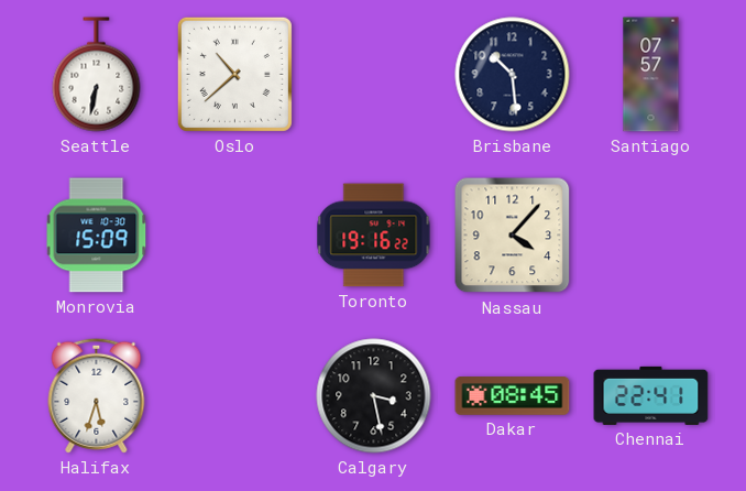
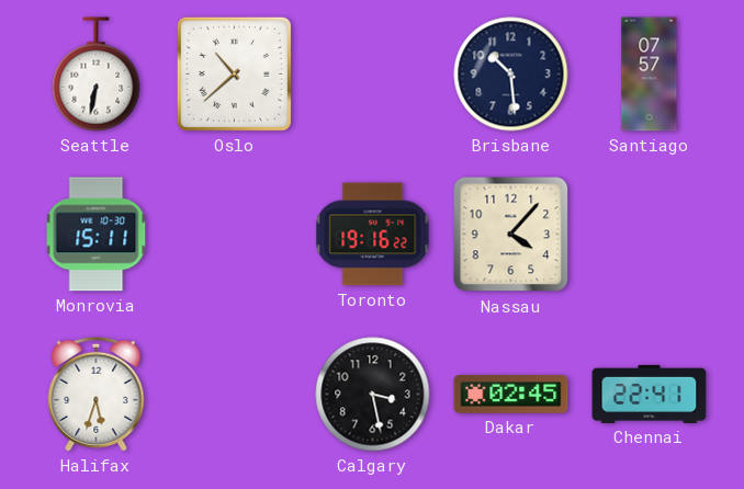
Monrovia: 15:09 -> 15:11
Dakar: 08:45 -> 02:45
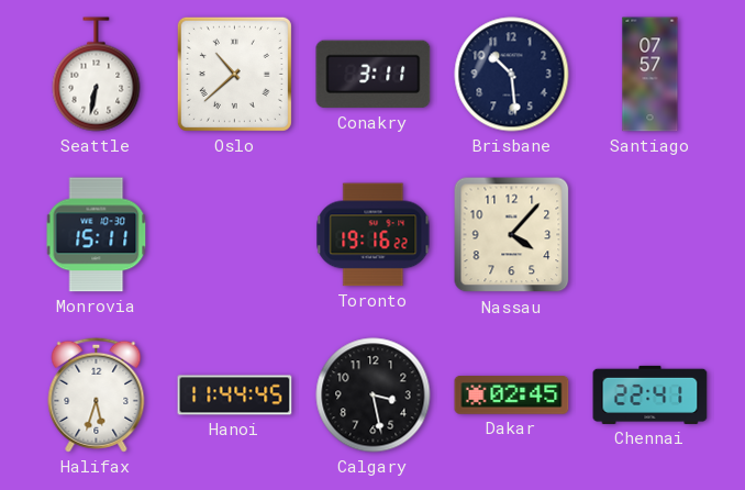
Conakry: none -> 3:11
Hanoi: none -> 11:44
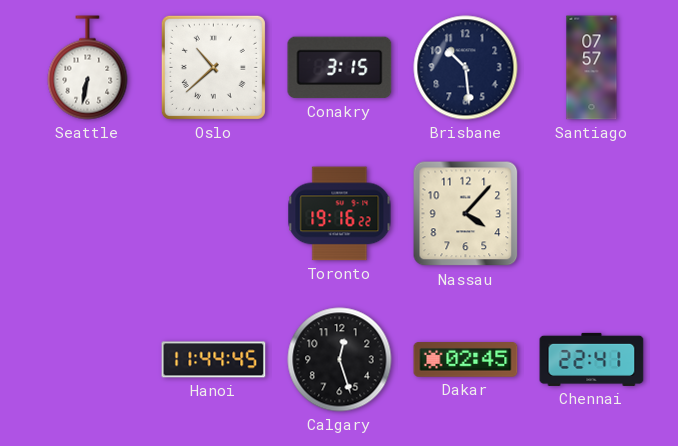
Conakry: 3:11 -> 3:15
Monrovia: 15:11 -> none
Halifax: 5:33 -> none
Calgary: 3:28 -> 12:27
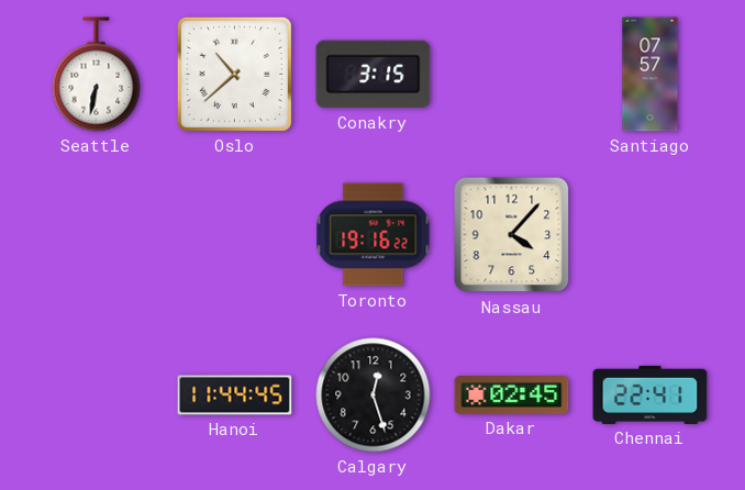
Brisbane: 10:29 -> none
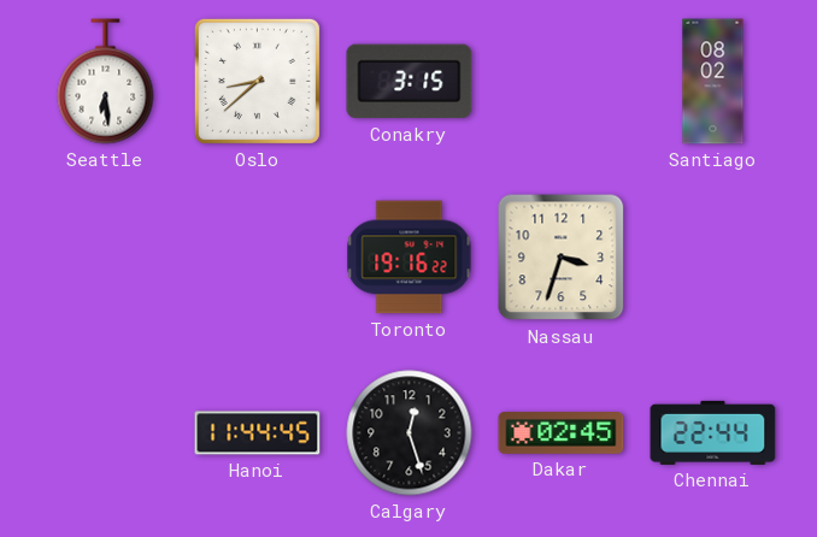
Seattle: 6:32 -> 6:29
Oslo: 10:38 -> 8:38
Santiago: 07:57 -> 08:02
Nassau: 4:07 -> 3:33
Chennai: 22:41 -> 22:44
